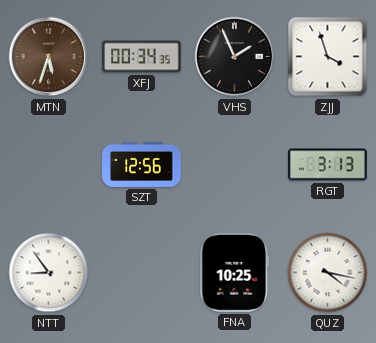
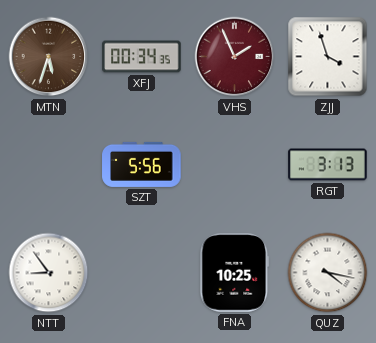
VHS dial: black -> burgundy
SZT: 12:56 -> 5:56
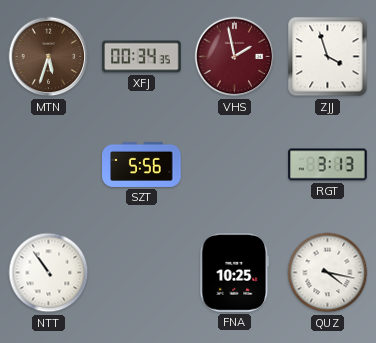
VHS: 1:56 -> 1:58
NTT: 8:54 -> 10:54
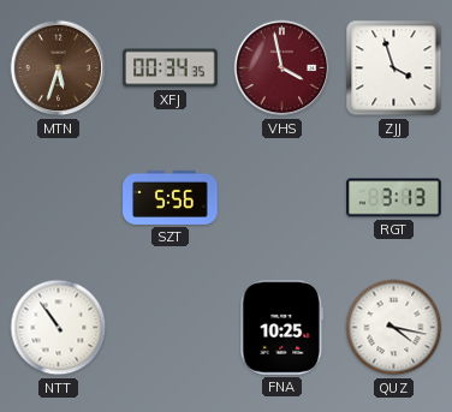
VHS: 1:58 -> 3:58
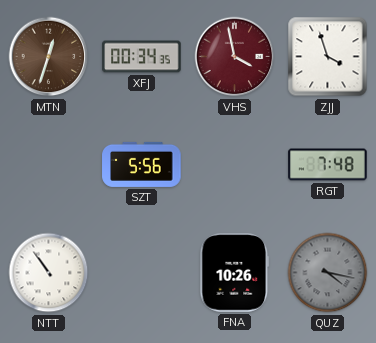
MTN: 5:33 -> 12:33
RGT: 3:13 -> 7:48
FNA: 10:25 -> 10:26
QUZ dial: white -> grey
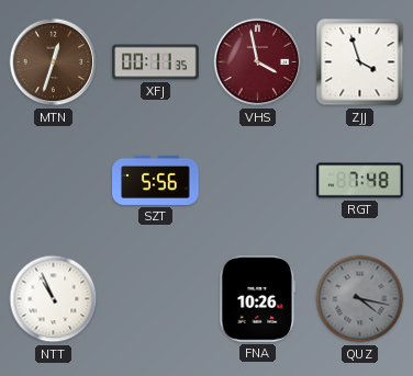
XFJ: 00:34 -> 00:11
NTT: 10:54 -> 10:56
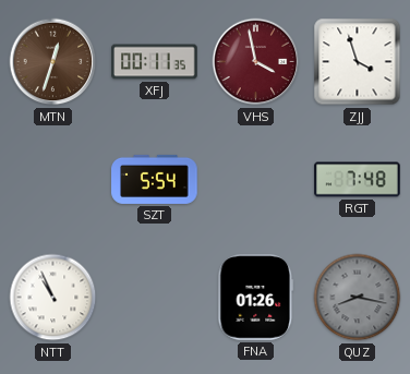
SZT: 5:56 -> 5:54
FNA: 10:26 -> 01:26
QUZ: 4:17 -> 8:17
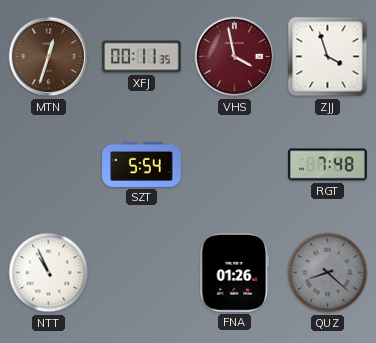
QUZ: 8:17 -> 8:22
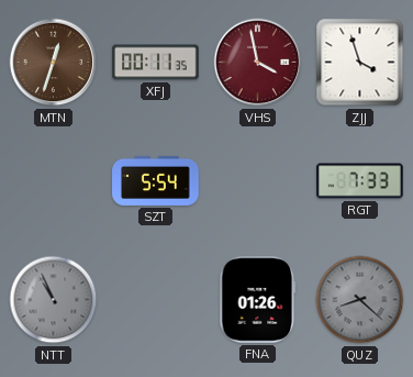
RGT: 7:48 -> 7:33
NTT dial: white -> grey
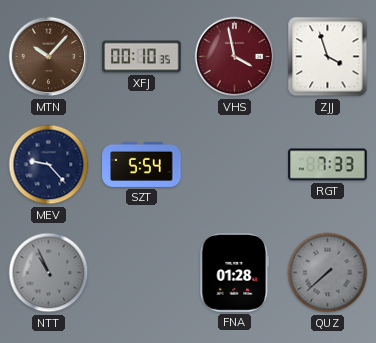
MTN: 12:33 -> 10:07
XFJ: 00:11 -> 00:10
MEV: none -> 9:23
FNA: 01:26 -> 01:28
QUZ: 8:22 -> 7:38
